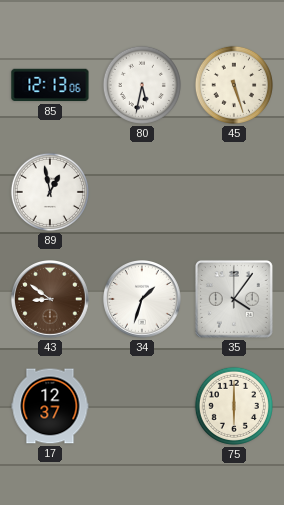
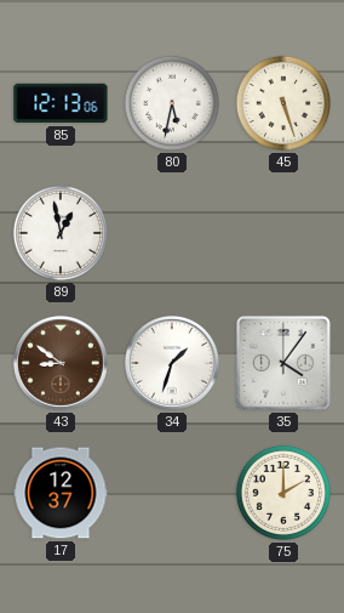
75: 6:00 -> 2:00
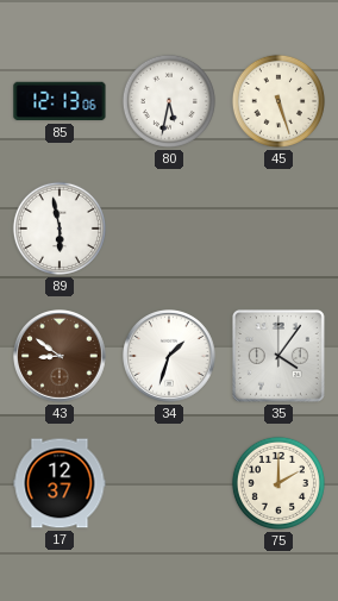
89: 12:58 -> 5:58
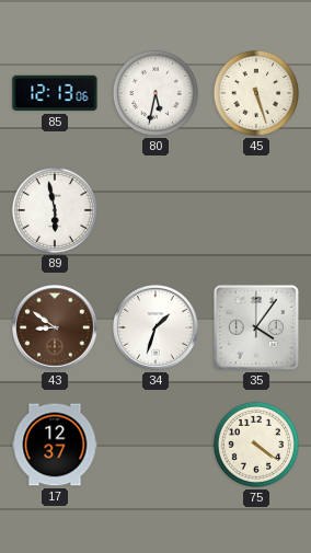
75: 2:00 -> 4:21
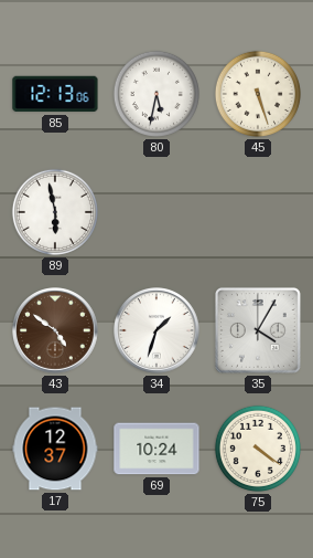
43: 8:51 -> 4:51
35: 4:06 -> 4:05
69: none -> 10:24
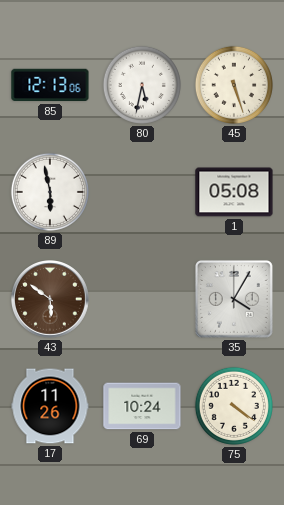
1: none -> 05:08
43: 4:51 -> 5:51
34: 1:33 -> none
17: 12:37 -> 11:26
